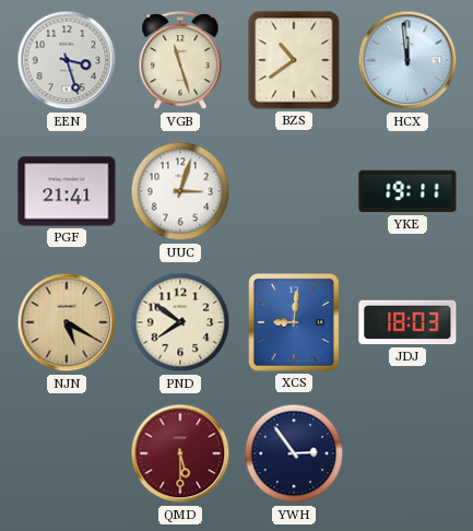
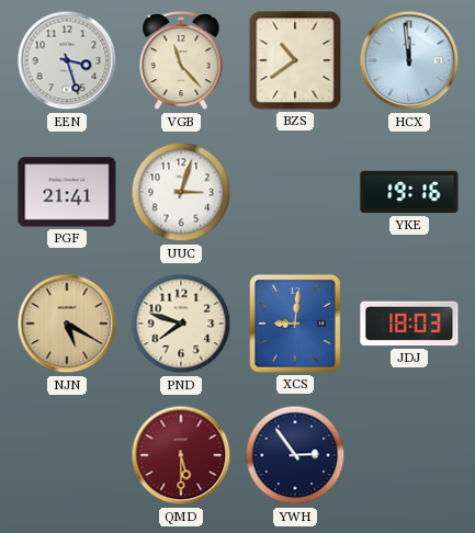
VGB: 11:27 -> 11:23
YKE: 19:11 -> 19:16
PND: 7:51 -> 7:48
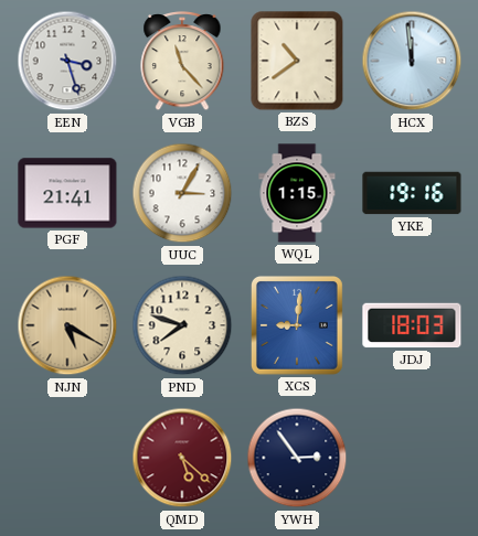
UUC: 3:03 -> 3:05
WQL: none -> 1:15
QMD: 5:30 -> 5:22
